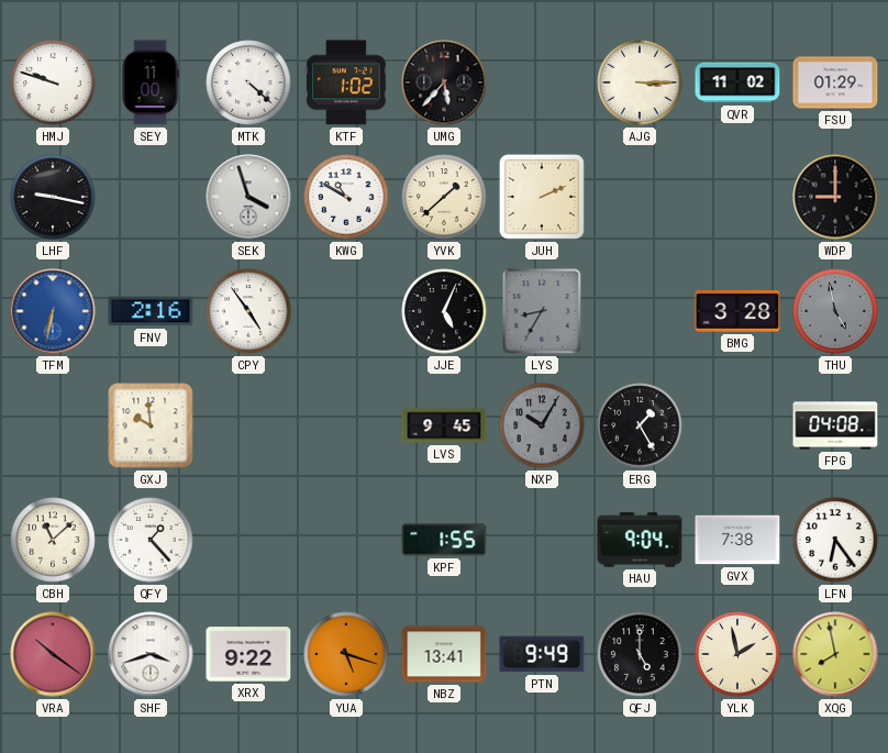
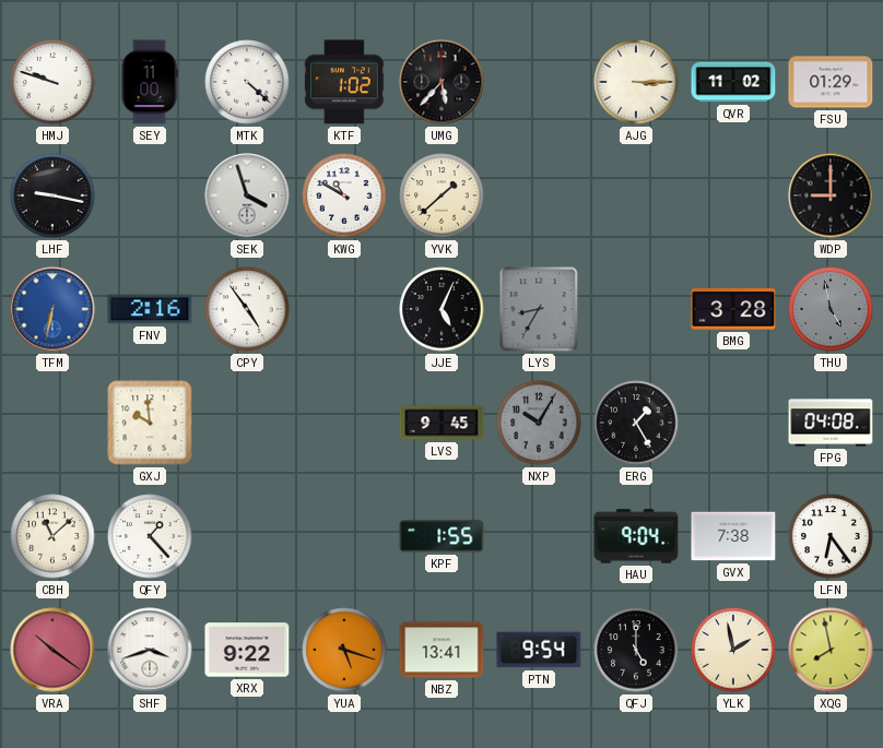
JUH: 2:11 -> none
PTN: 9:49 -> 9:54
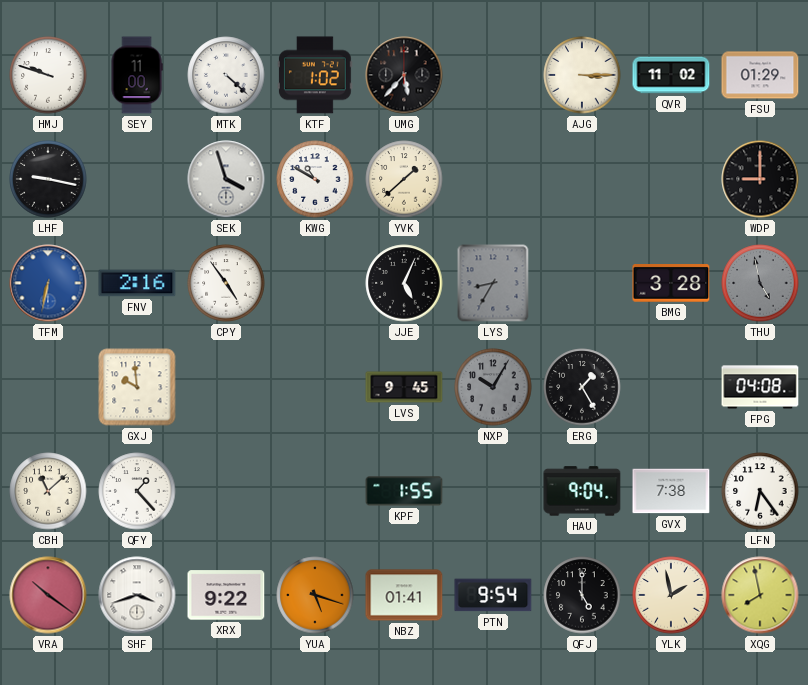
NBZ: 13:41 -> 01:41
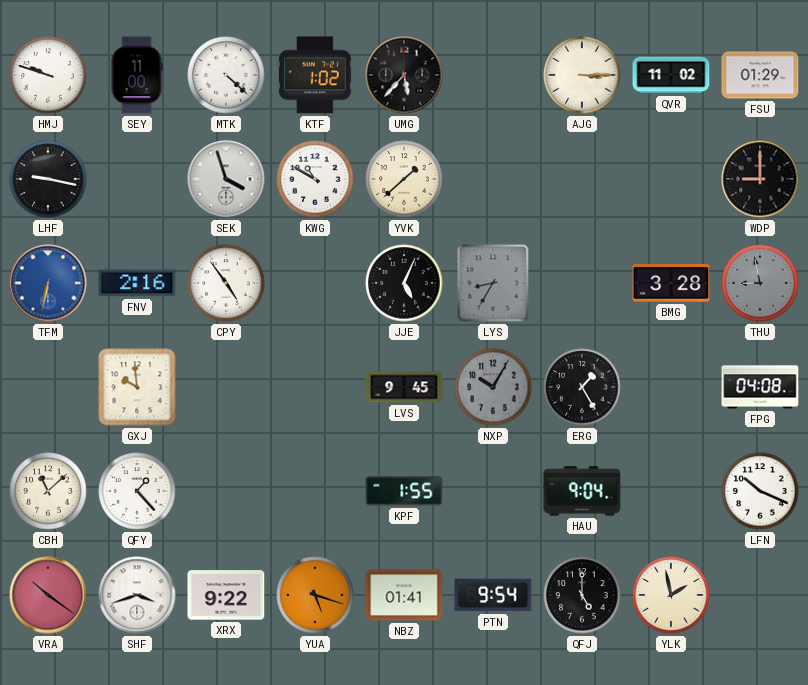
THU: 4:58 -> 8:58
GVX: 7:38 -> none
LFN: 6:24 -> 10:19
XQG: 7:58 -> none
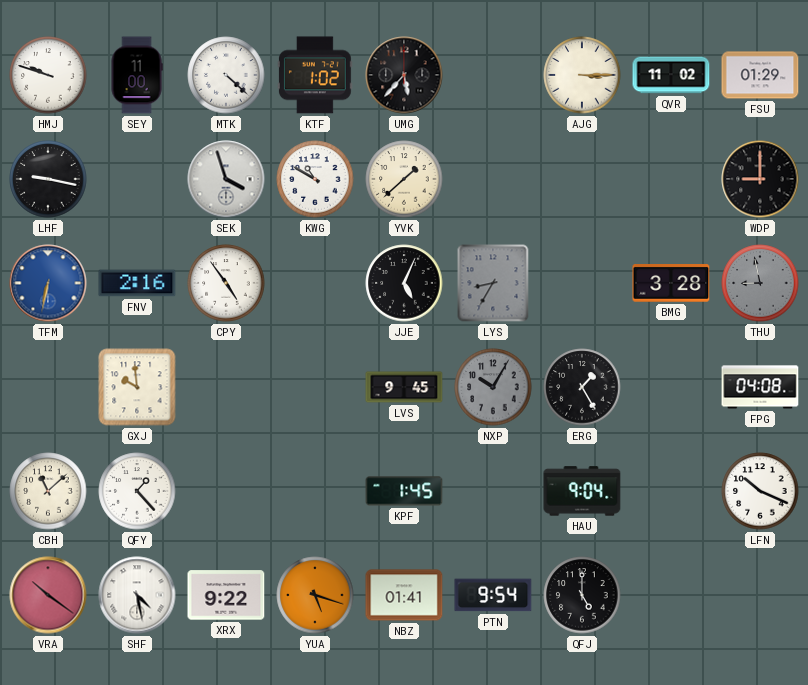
KPF: 1:55 -> 1:45
SHF: 3:42 -> 4:28
YLK: 1:58 -> none
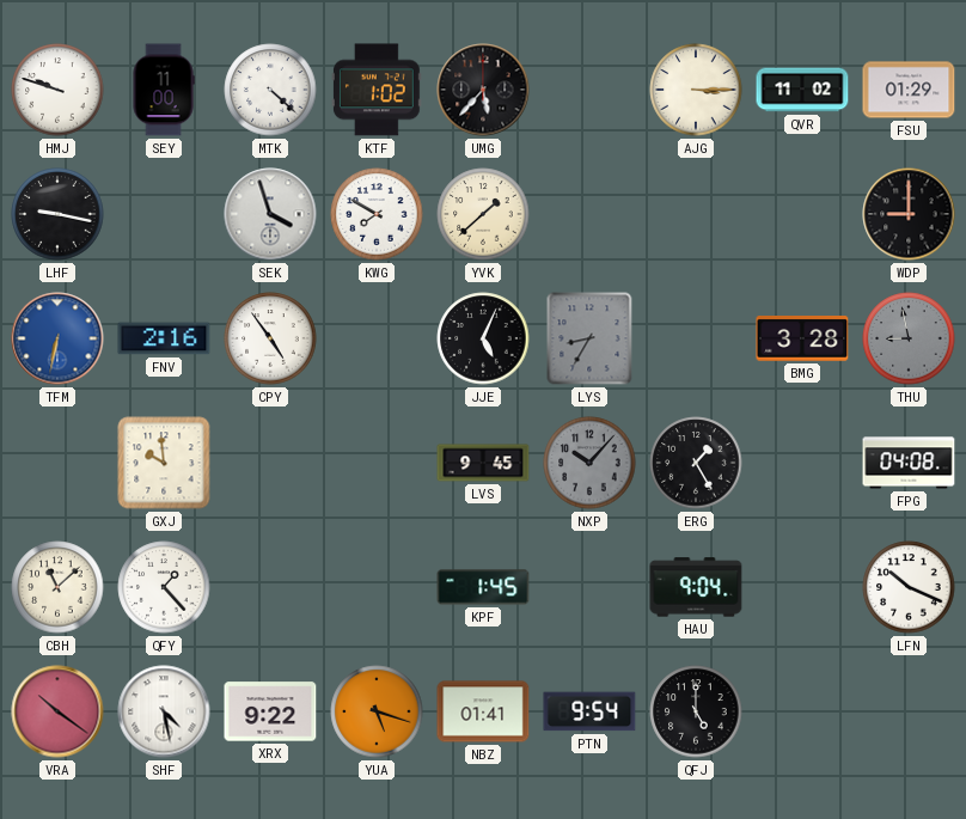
KWG: 10:50 -> 7:50
NXP: 10:05 -> 10:07
